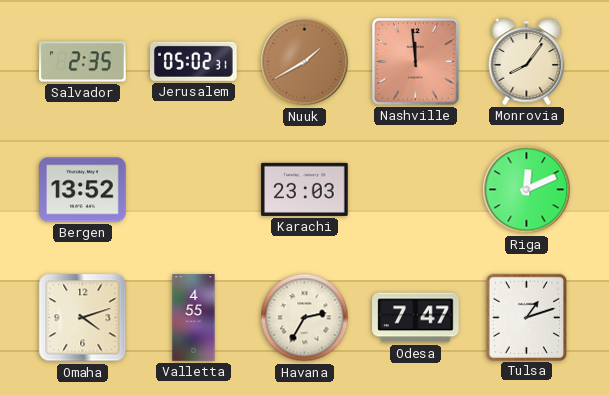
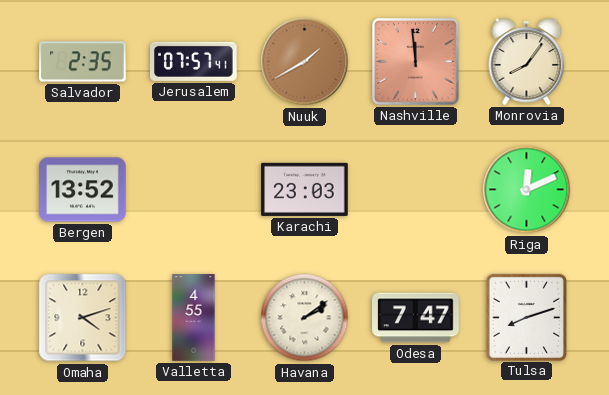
Jerusalem: 05:02 -> 07:57
Havana: 2:35 -> 2:09
Tulsa: 1:12 -> 8:12
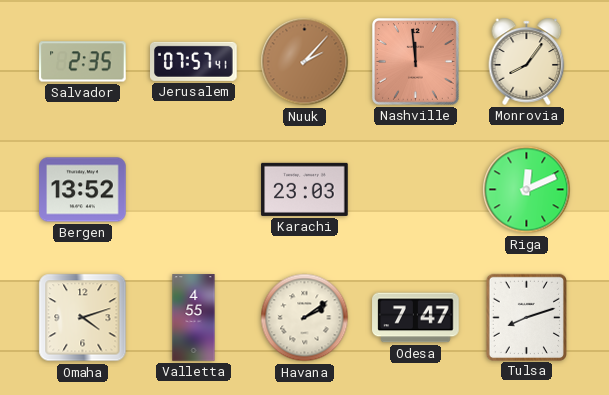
Nuuk: 1:40 -> 2:07
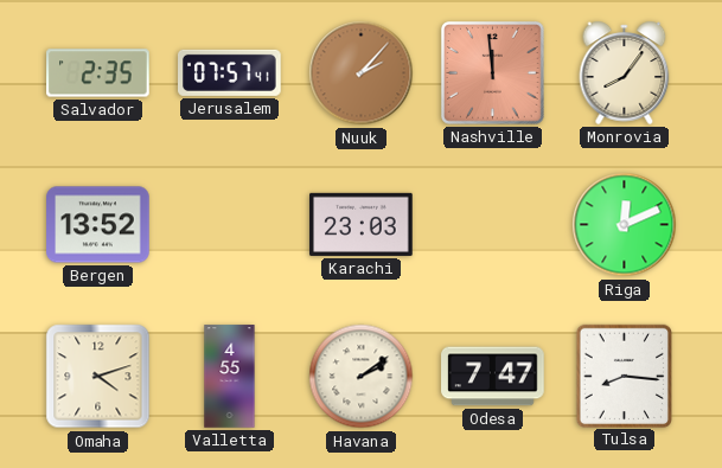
Tulsa: 8:12 -> 8:16
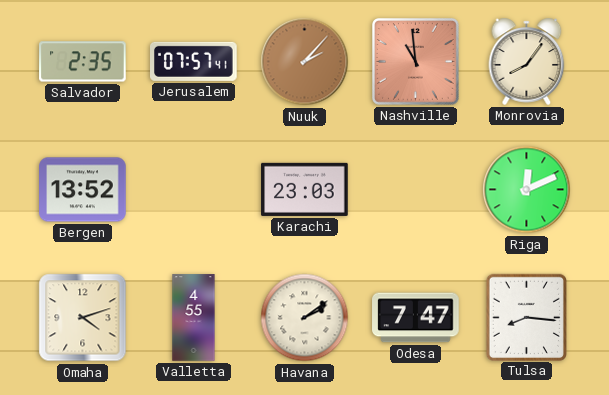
Nashville: 11:59 -> 10:59
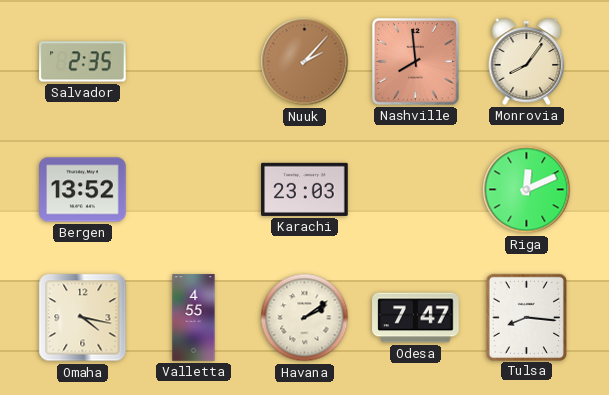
Jerusalem: 07:57 -> none
Nashville: 10:59 -> 7:59
Omaha: 4:12 -> 4:17
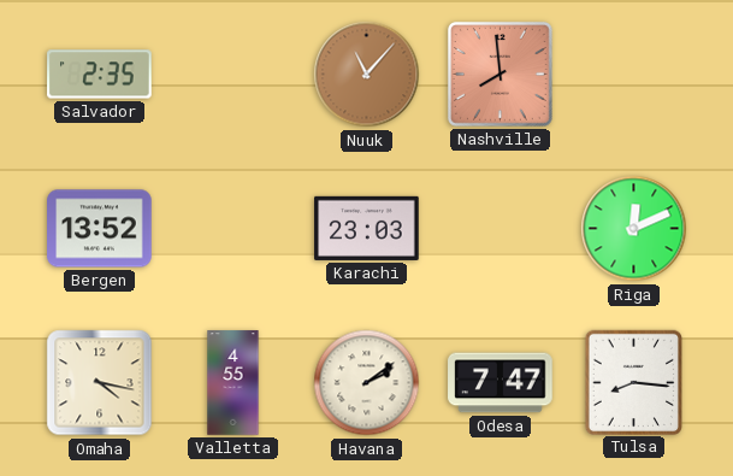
Nuuk: 2:07 -> 11:07
Monrovia: 8:06 -> none
